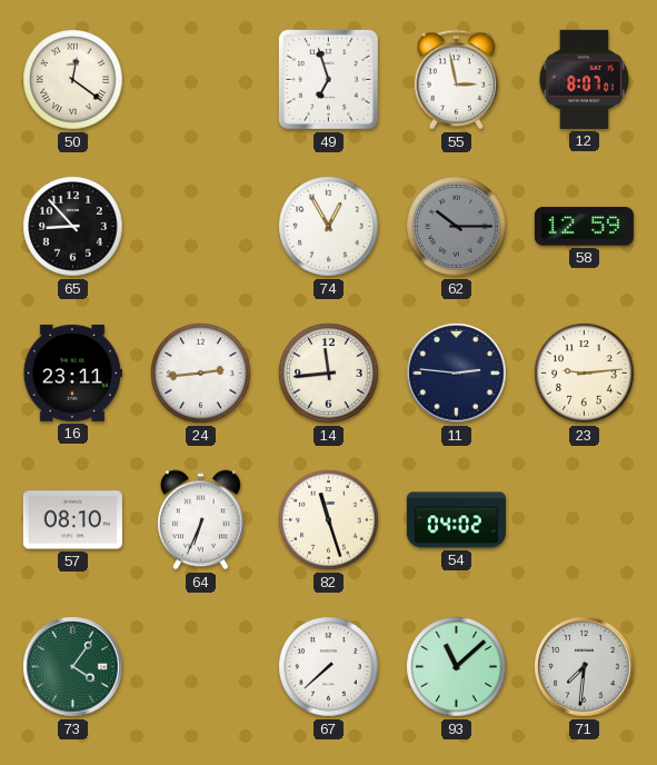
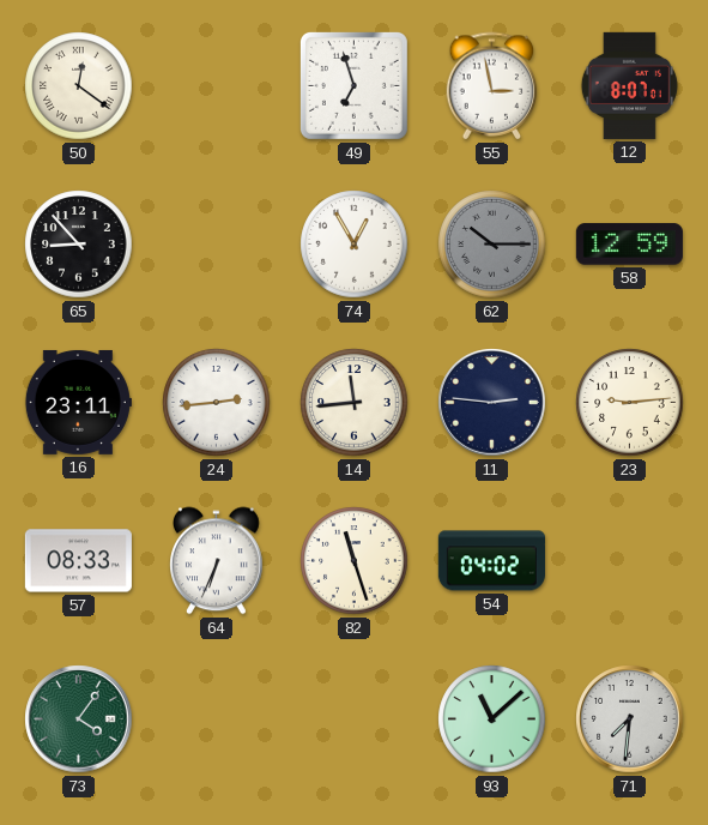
57: 08:10 -> 08:33
67: 7:38 -> none
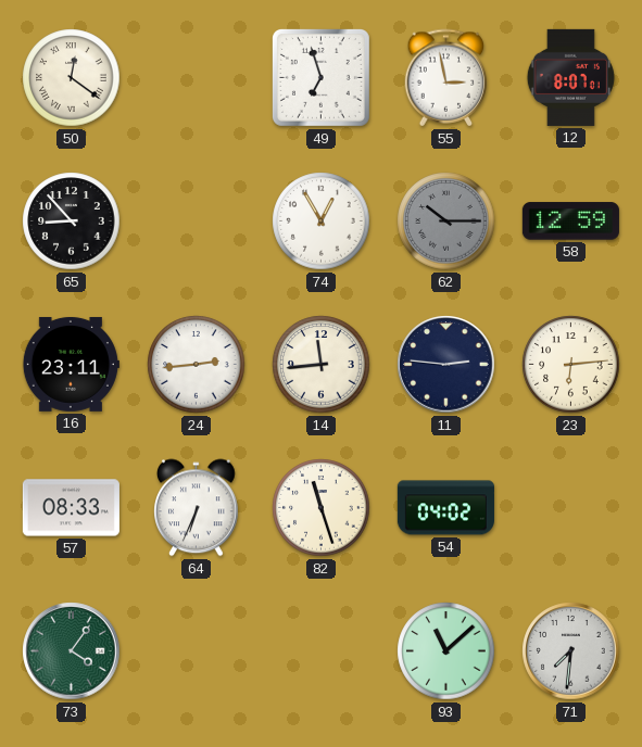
23: 9:14 -> 6:14
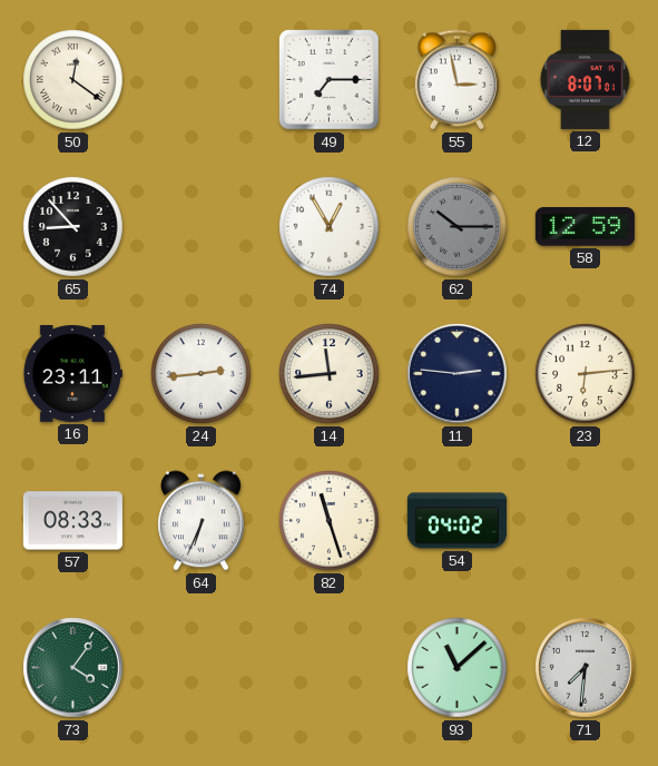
49: 6:57 -> 7:15
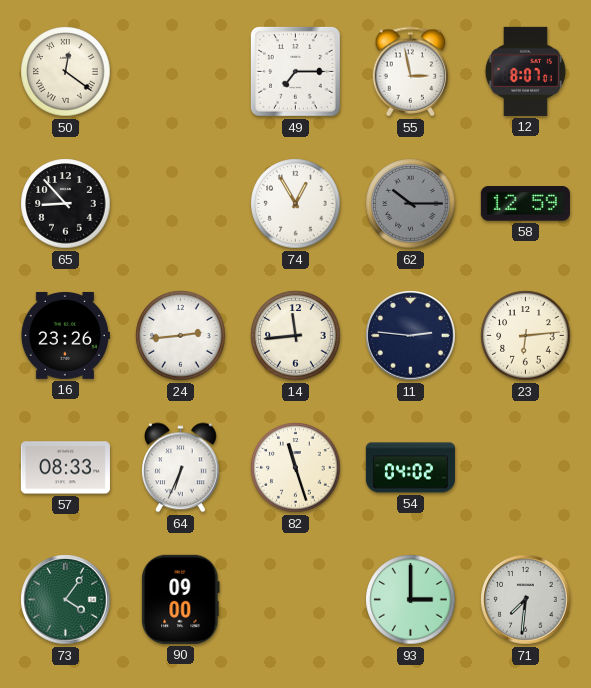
16: 23:11 -> 23:26
90: none -> 09:00
93: 11:08 -> 3:00
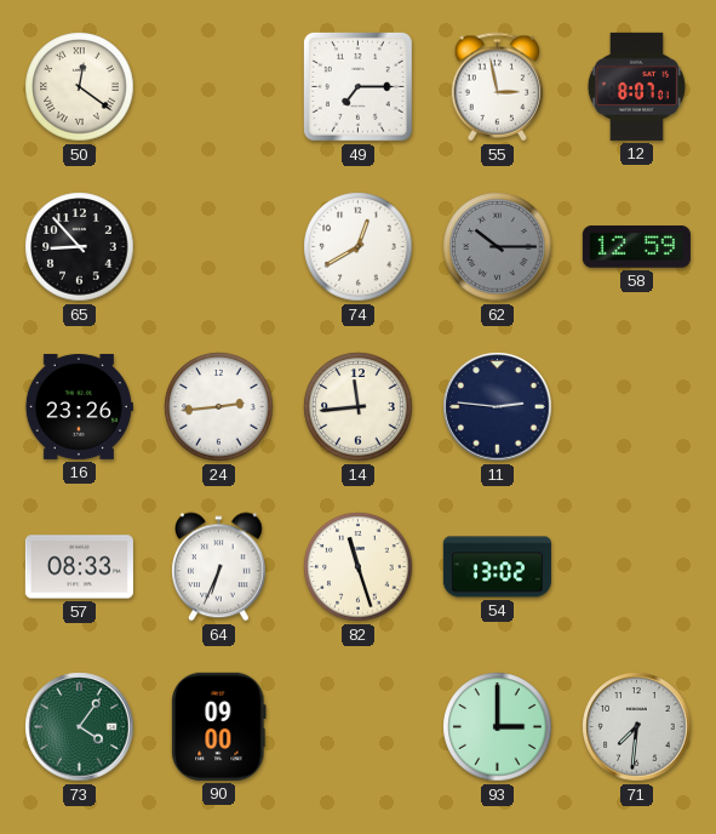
74: 12:55 -> 12:40
23: 6:14 -> none
54: 04:02 -> 13:02
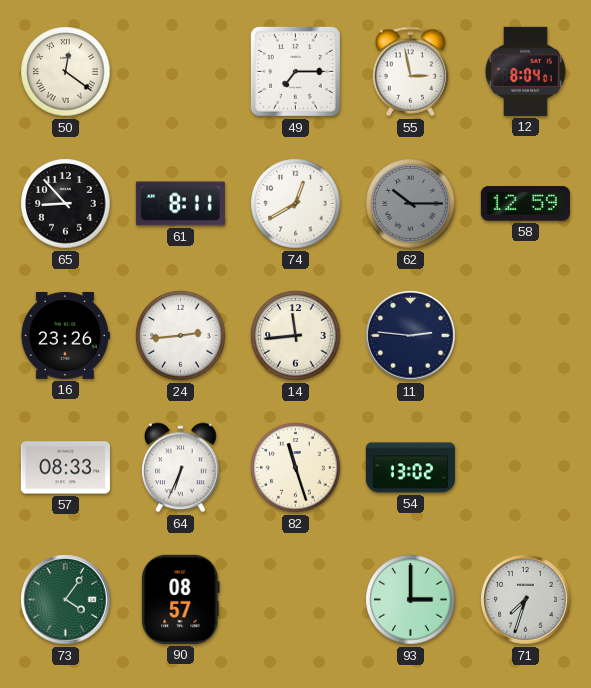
12: 8:07 -> 8:04
61: none -> 8:11
90: 09:00 -> 08:57
71: 7:31 -> 7:33
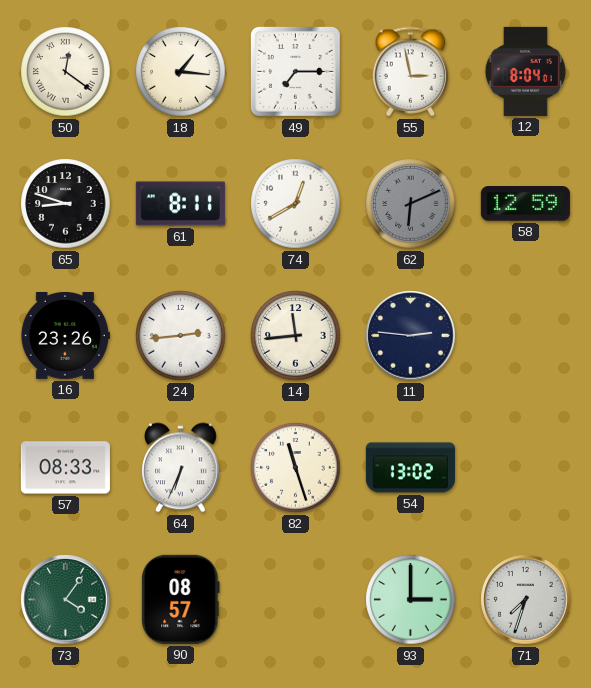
18: none -> 1:16
65: 8:53 -> 8:48
62: 10:15 -> 6:11
